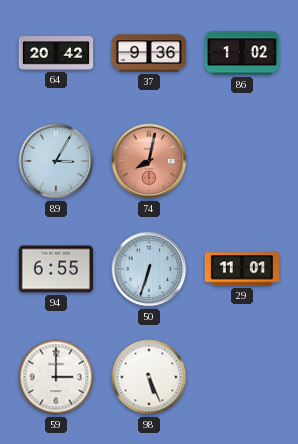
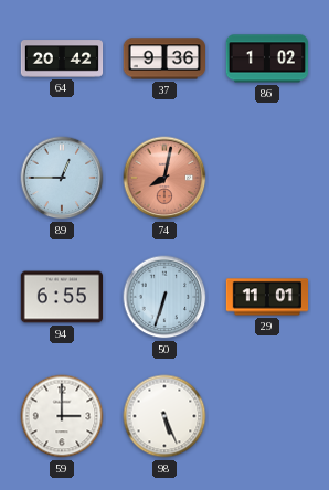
89: 3:05 -> 12:45
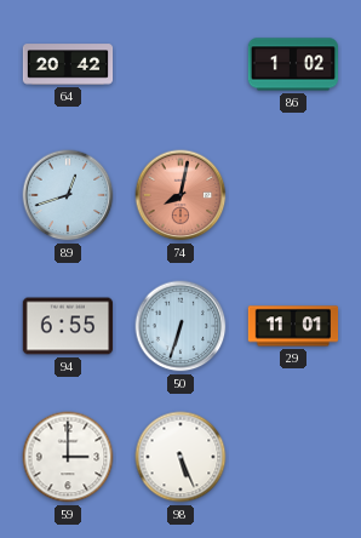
37: 9:36 -> none
89: 12:45 -> 12:42
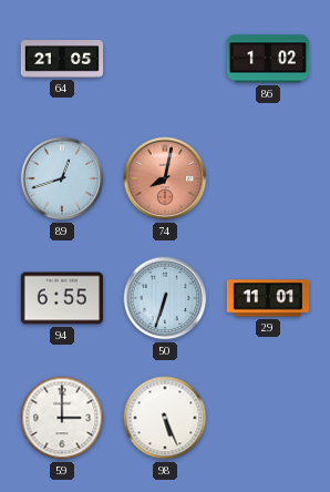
64: 20:42 -> 21:05
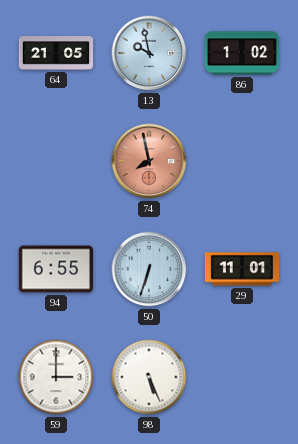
13: none -> 9:58
89: 12:42 -> none
74: 8:02 -> 7:58
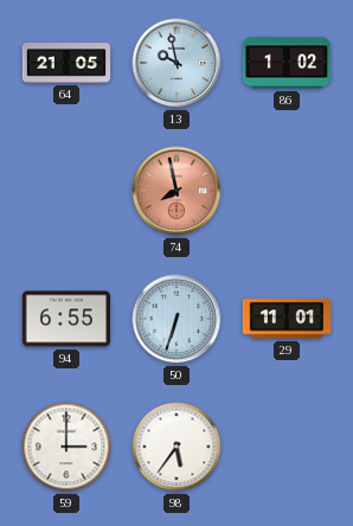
98: 5:26 -> 5:36
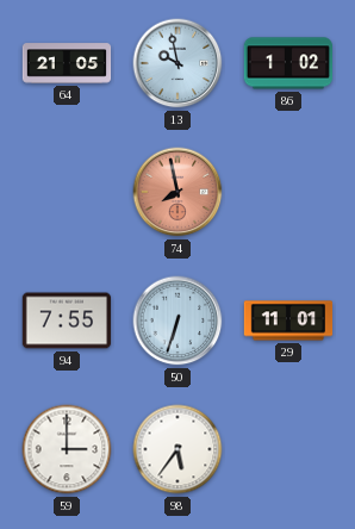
94: 6:55 -> 7:55
